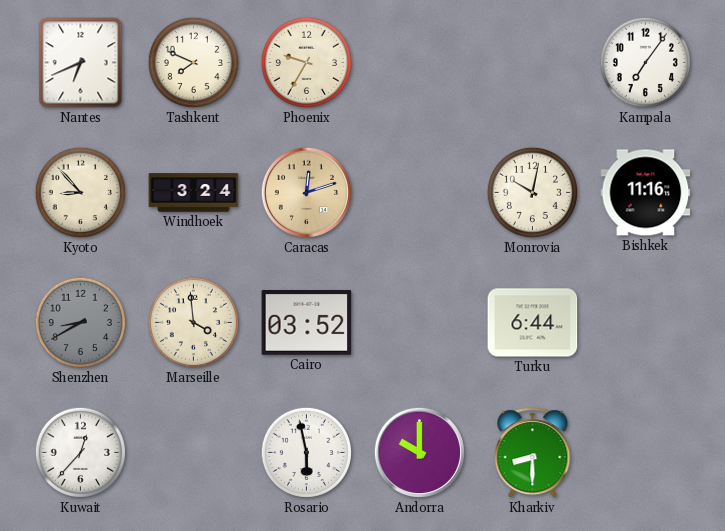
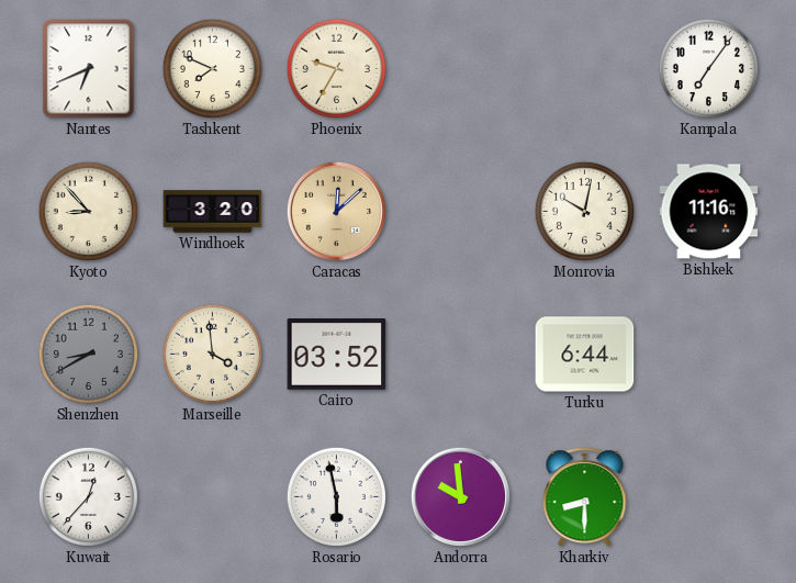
Windhoek: 3:24 -> 3:20
Caracas: 12:12 -> 12:08
Andorra: 10:00 -> 9:59
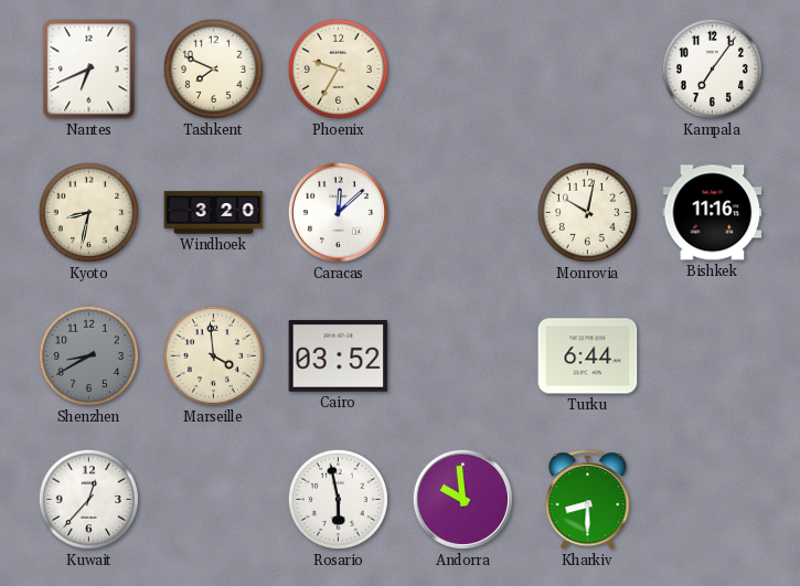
Kyoto: 8:53 -> 8:32
Caracas dial: champagne -> white
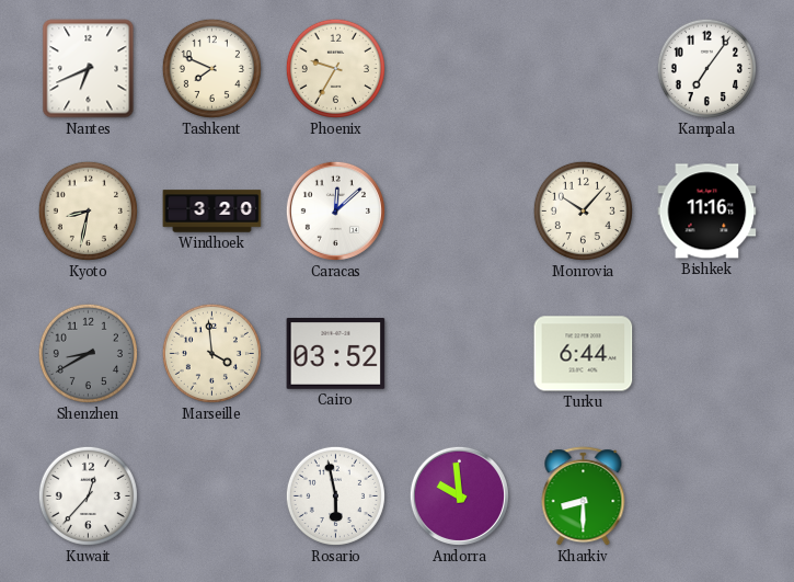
Monrovia: 10:02 -> 10:07
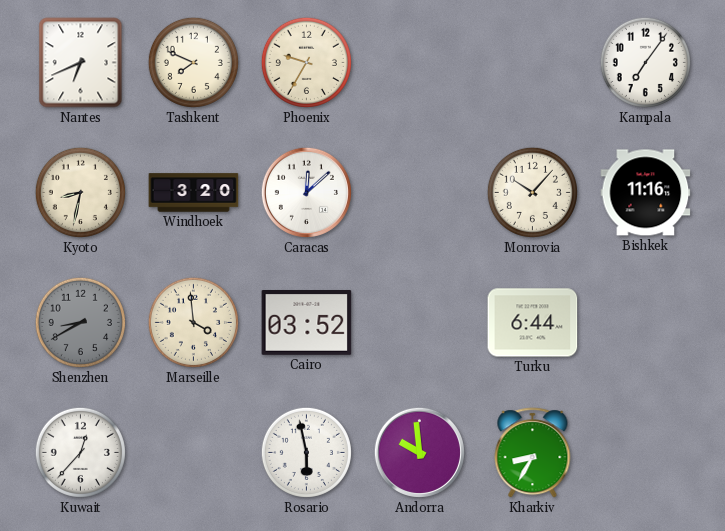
Kharkiv: 8:30 -> 8:35
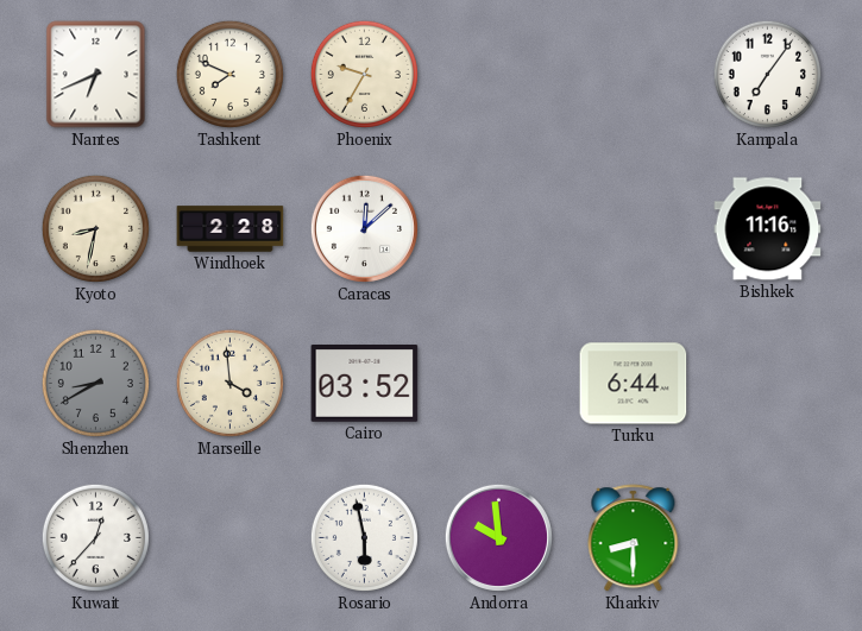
Windhoek: 3:20 -> 2:28
Monrovia: 10:07 -> none
Kharkiv: 8:35 -> 8:30
